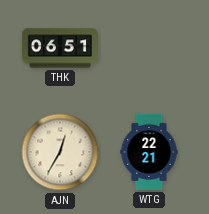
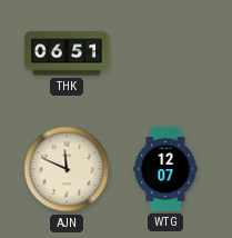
AJN: 12:35 -> 11:49
WTG: 22:21 -> 12:07
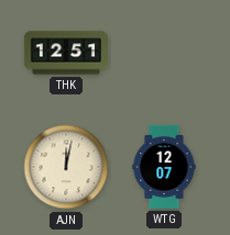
THK: 06:51 -> 12:51
AJN: 11:49 -> 12:02
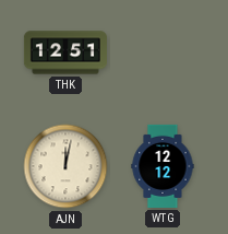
WTG: 12:07 -> 12:12
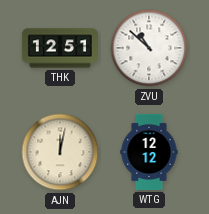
ZVU: none -> 10:52
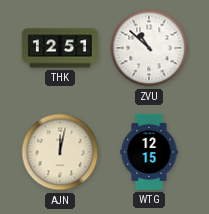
WTG: 12:12 -> 12:15
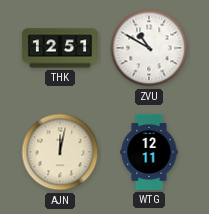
ZVU: 10:52 -> 10:50
WTG: 12:15 -> 12:11
